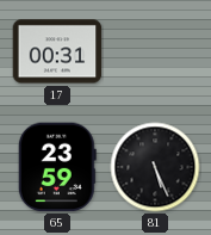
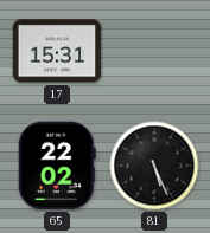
17: 00:31 -> 15:31
65: 23:59 -> 22:02
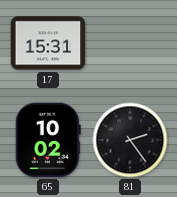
65: 22:02 -> 10:02
81: 5:26 -> 2:24
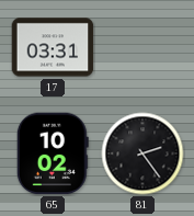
17: 15:31 -> 03:31
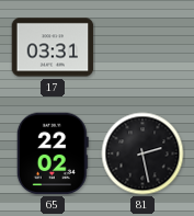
65: 10:02 -> 22:02
81: 2:24 -> 2:28
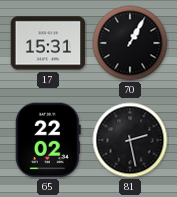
17: 03:31 -> 15:31
70: none -> 1:05
